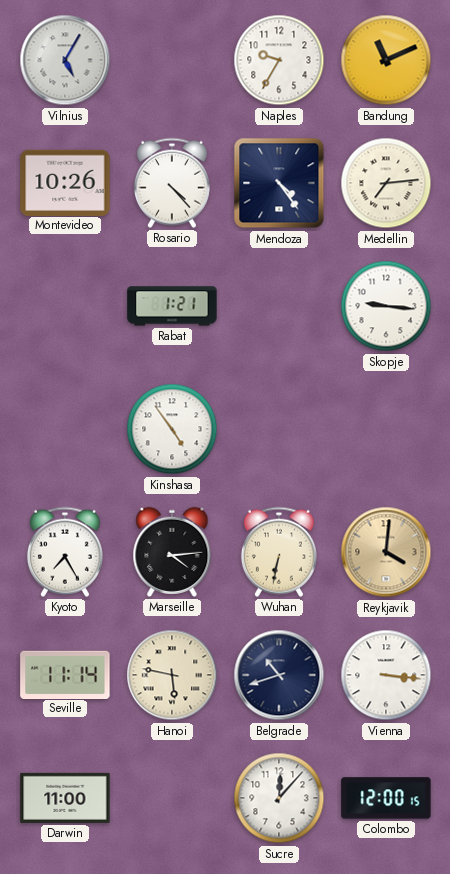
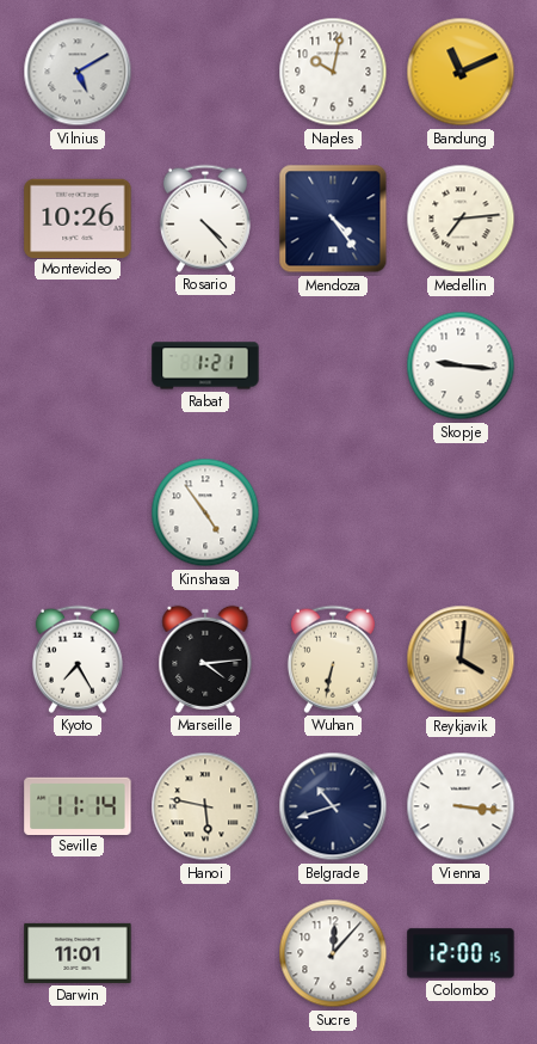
Vilnius: 5:05 -> 5:10
Naples: 9:35 -> 10:02
Darwin: 11:00 -> 11:01
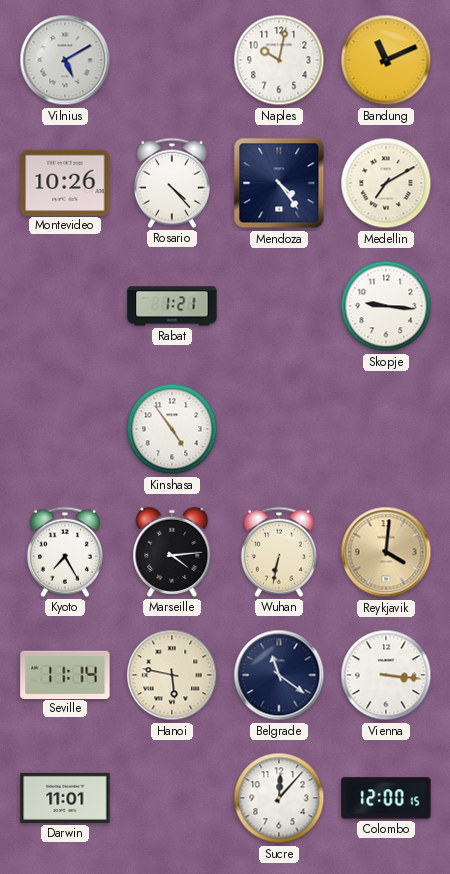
Medellin: 7:14 -> 7:10
Belgrade: 10:42 -> 11:21
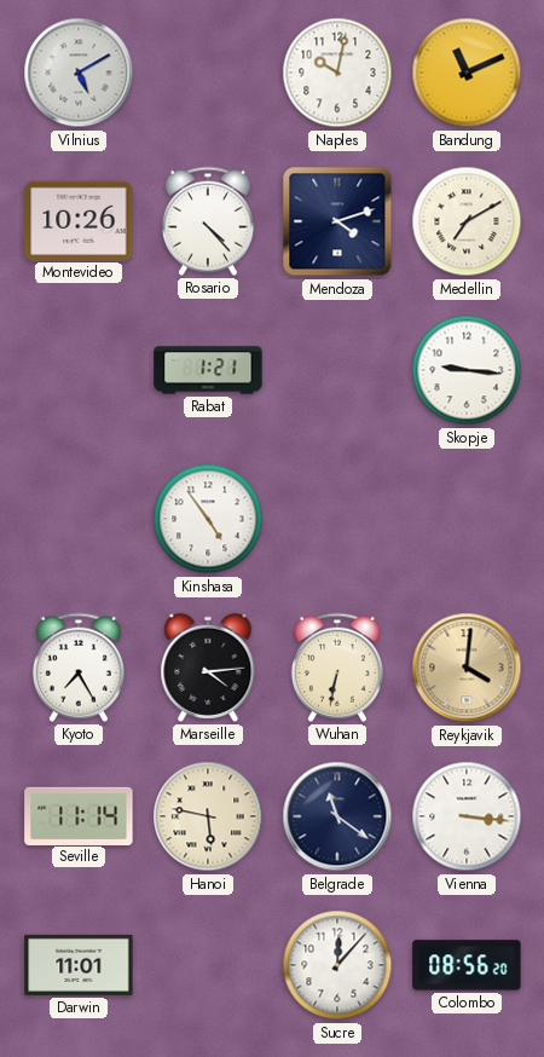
Mendoza: 4:24 -> 4:12
Colombo: 12:00 -> 08:56
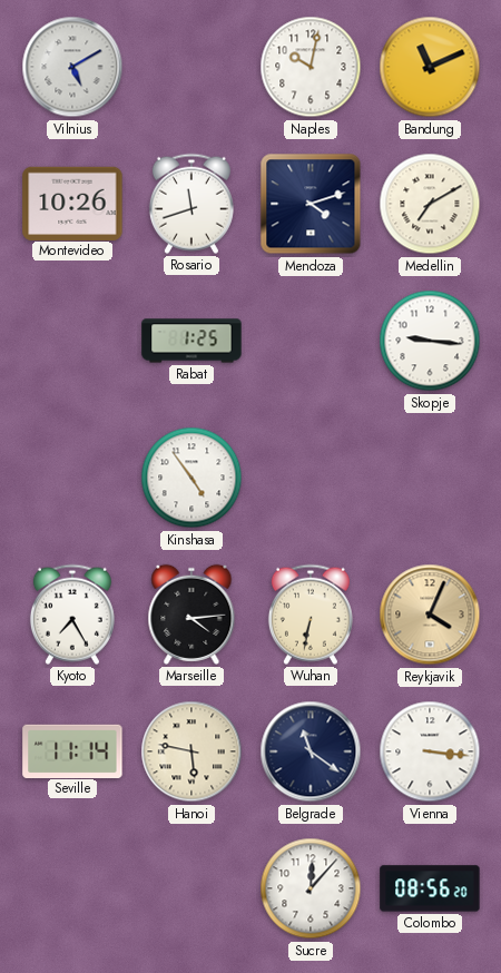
Rosario: 4:23 -> 11:42
Rabat: 1:21 -> 1:25
Reykjavik: 4:01 -> 4:04
Darwin: 11:01 -> none
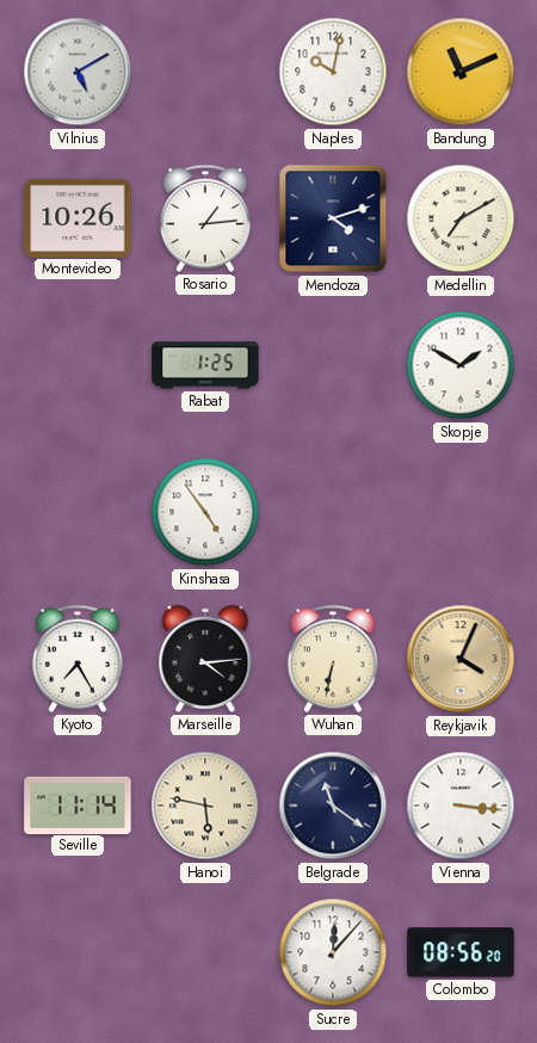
Rosario: 11:42 -> 1:14
Skopje: 9:16 -> 1:50
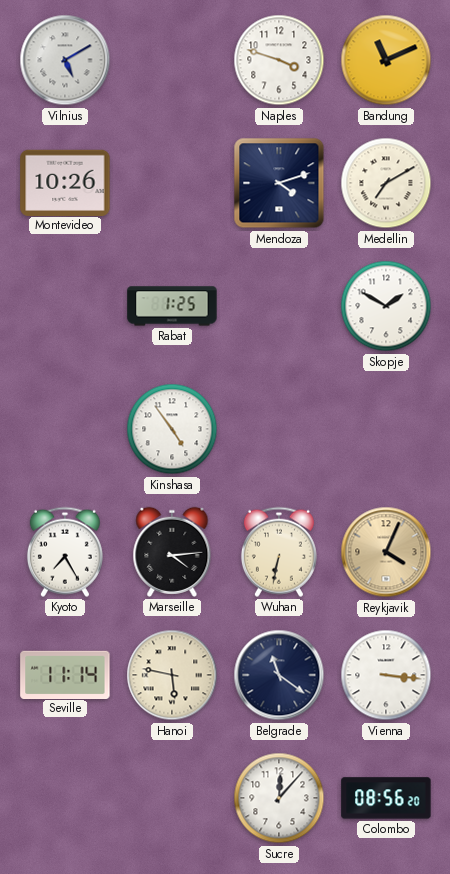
Naples: 10:02 -> 3:48
Rosario: 1:14 -> none
